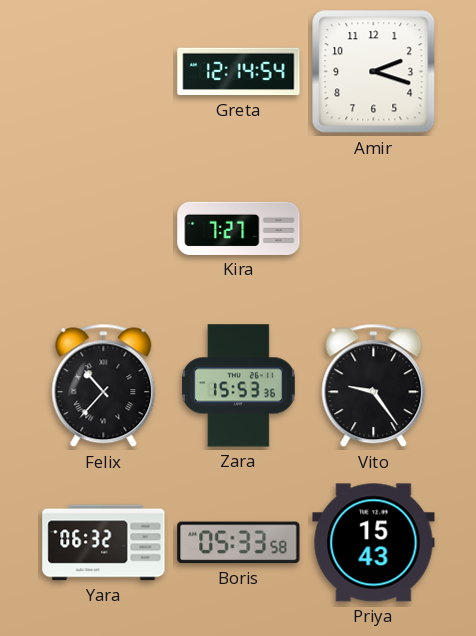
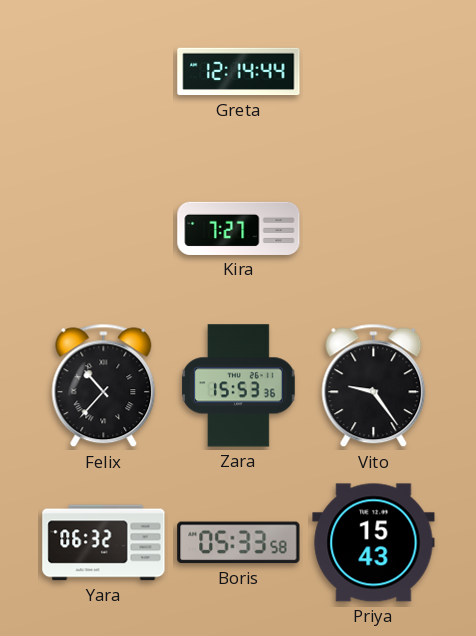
Greta: 12:14:54 -> 12:14:44
Amir: 2:18 -> none
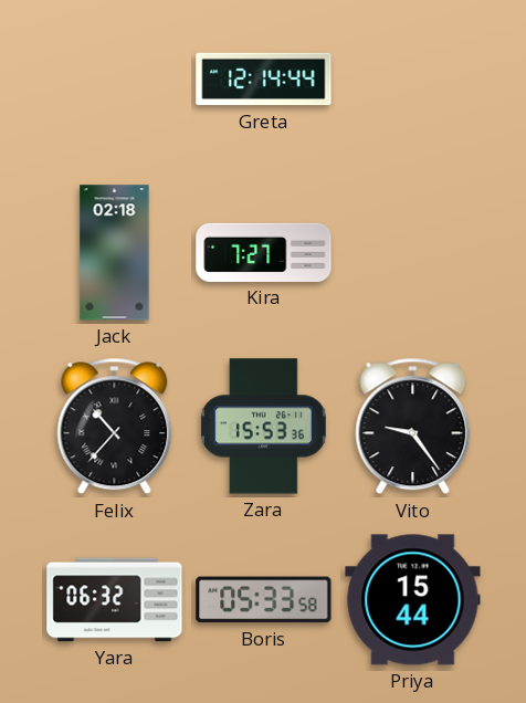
Jack: none -> 02:18
Priya: 15:43 -> 15:44
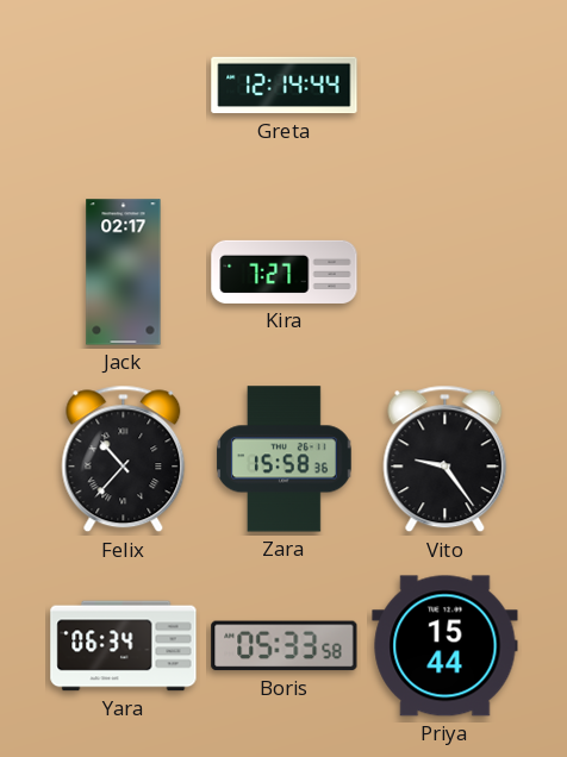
Jack: 02:18 -> 02:17
Zara: 15:53 -> 15:58
Yara: 06:32 -> 06:34
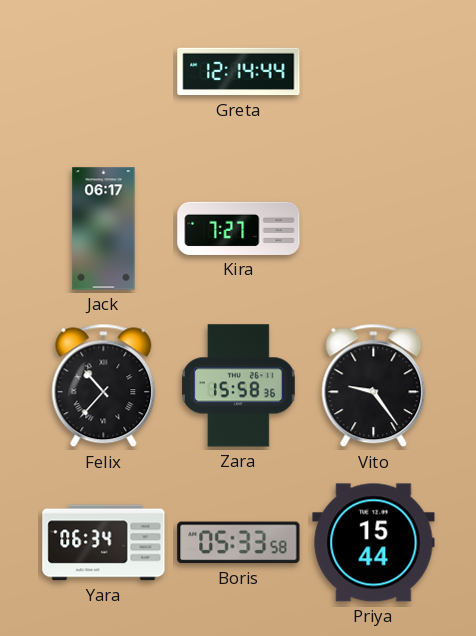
Jack: 02:17 -> 06:17
